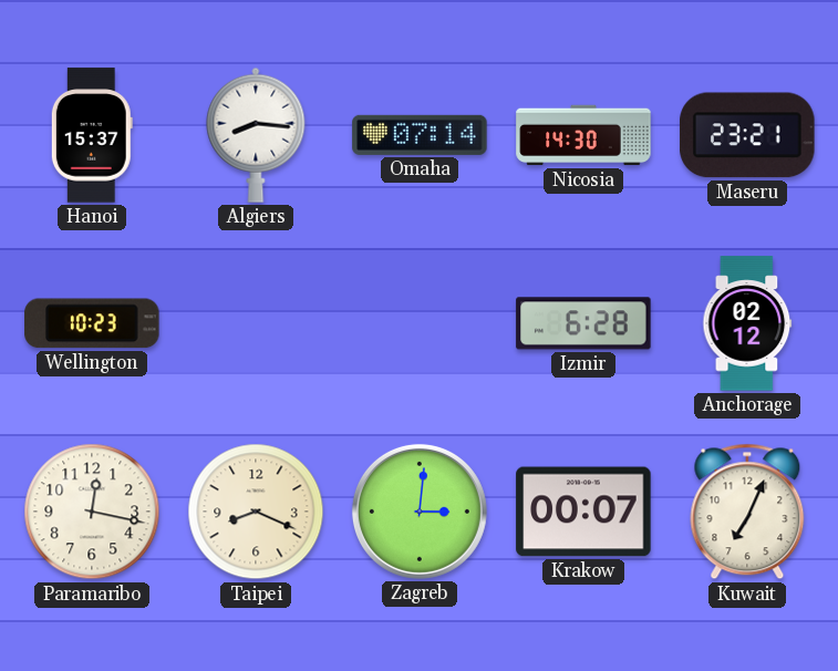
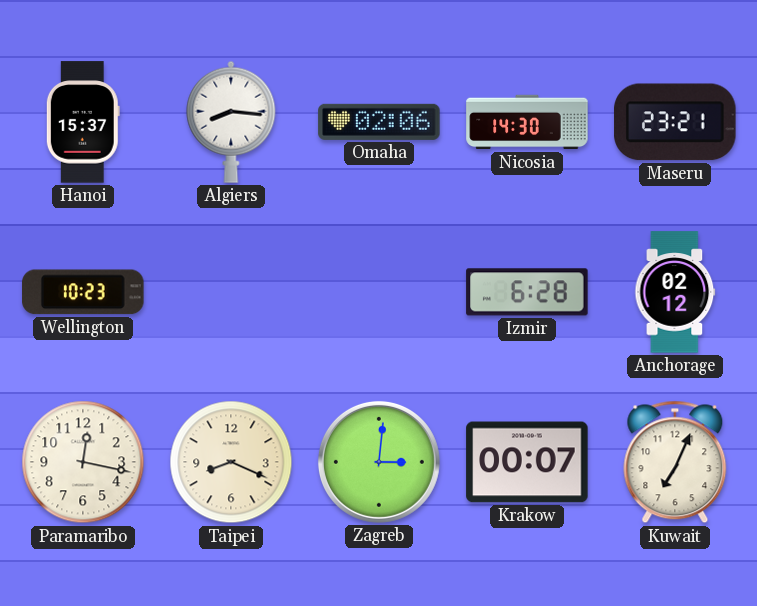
Omaha: 07:14 -> 02:06
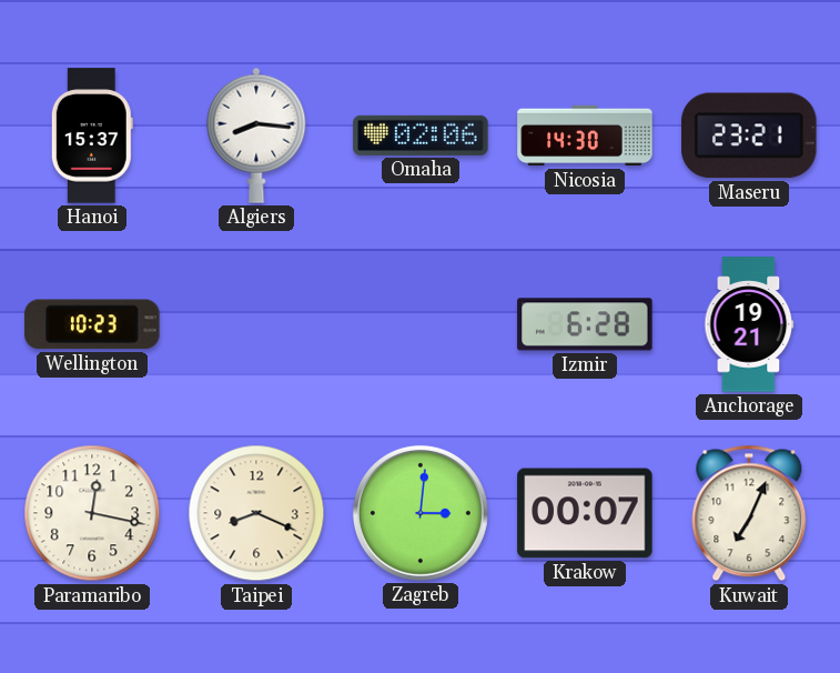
Anchorage: 02:12 -> 19:21
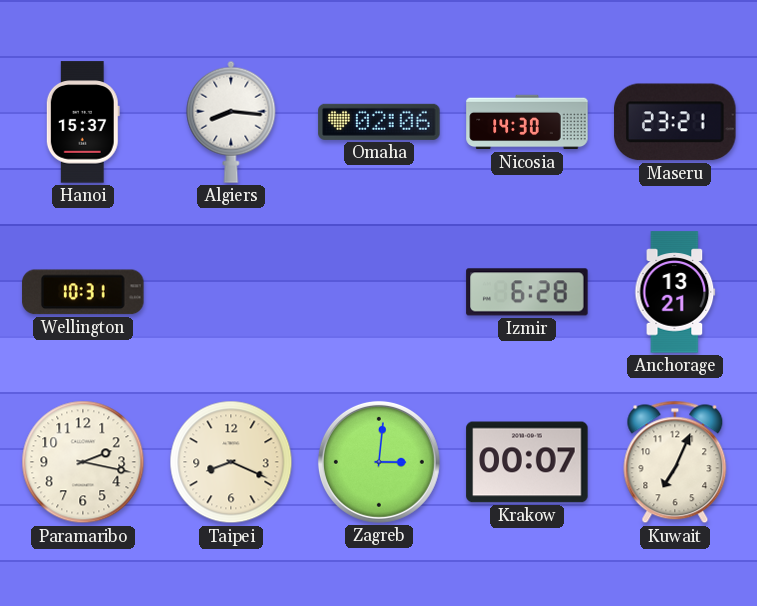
Wellington: 10:23 -> 10:31
Anchorage: 19:21 -> 13:21
Paramaribo: 12:17 -> 2:17
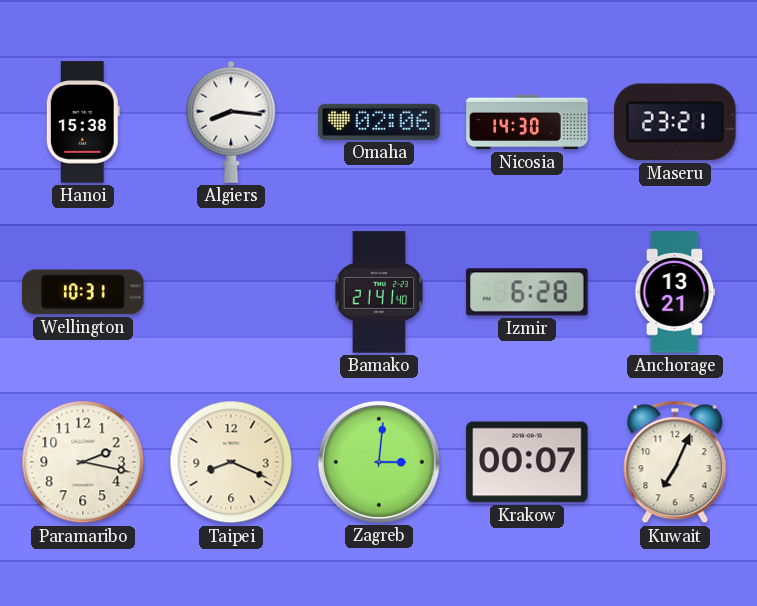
Hanoi: 15:37 -> 15:38
Bamako: none -> 21:41
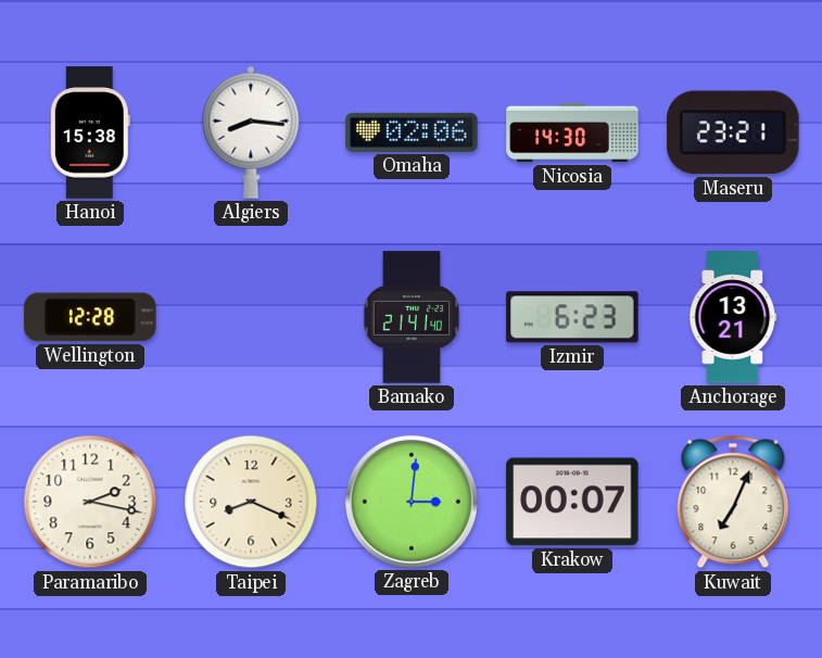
Wellington: 10:31 -> 12:28
Izmir: 6:28 -> 6:23
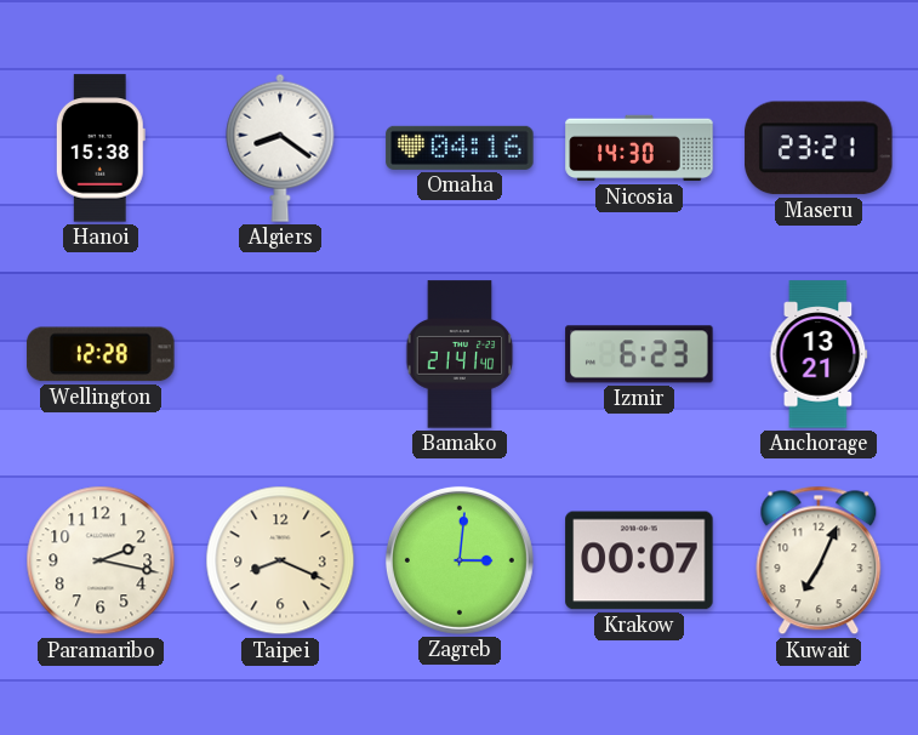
Algiers: 8:16 -> 8:21
Omaha: 02:06 -> 04:16
